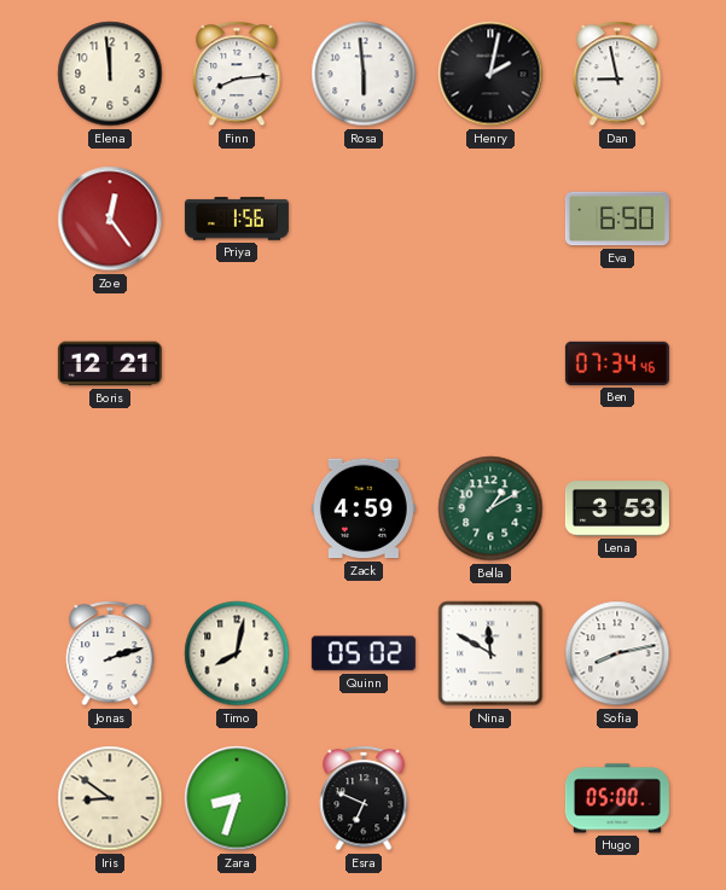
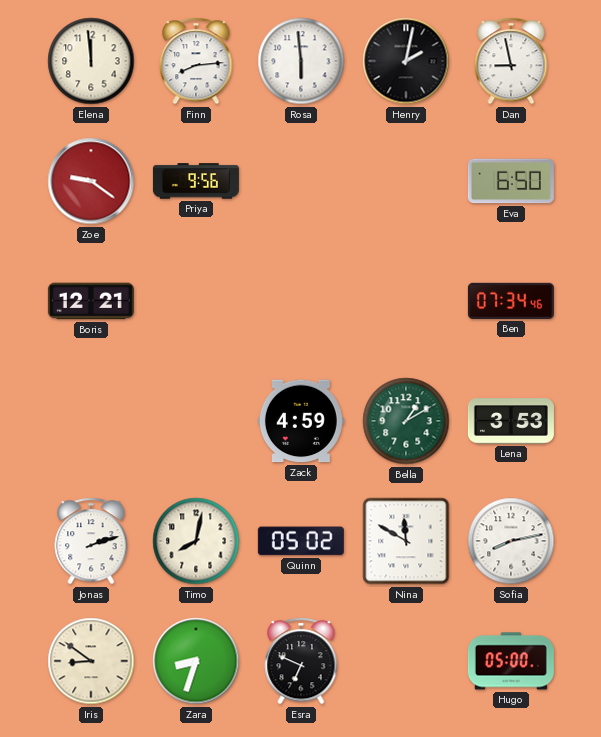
Zoe: 12:24 -> 9:21
Priya: 1:56 -> 9:56
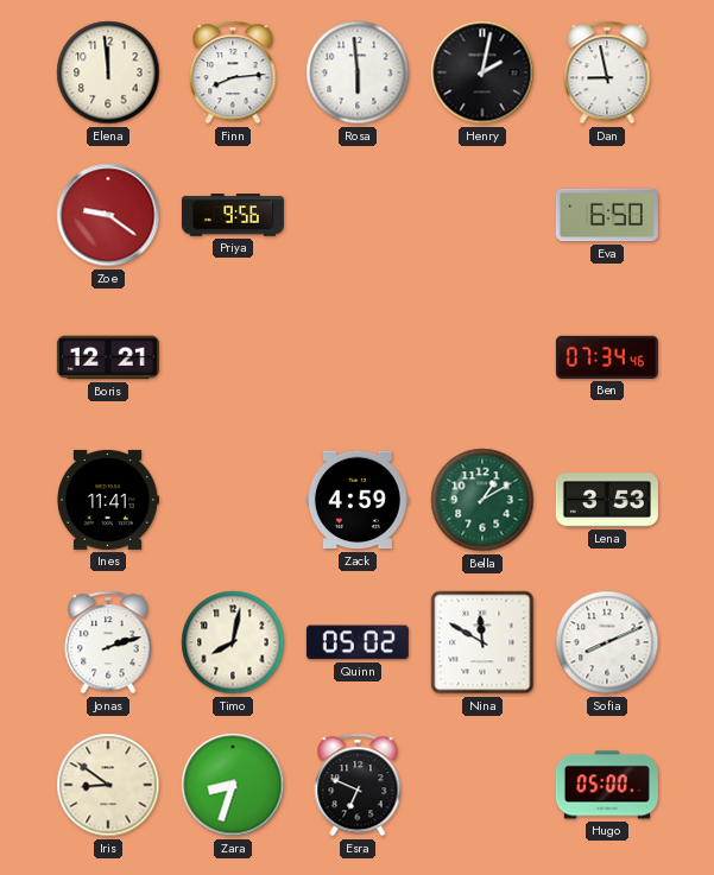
Ines: none -> 11:41
Sofia: 8:13 -> 8:11
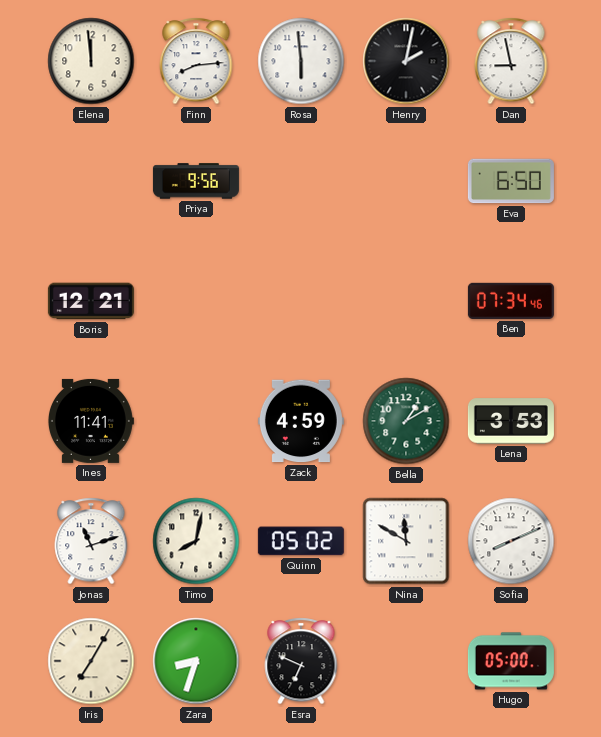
Zoe: 9:21 -> none
Jonas: 2:12 -> 11:12
Iris: 8:51 -> 7:05
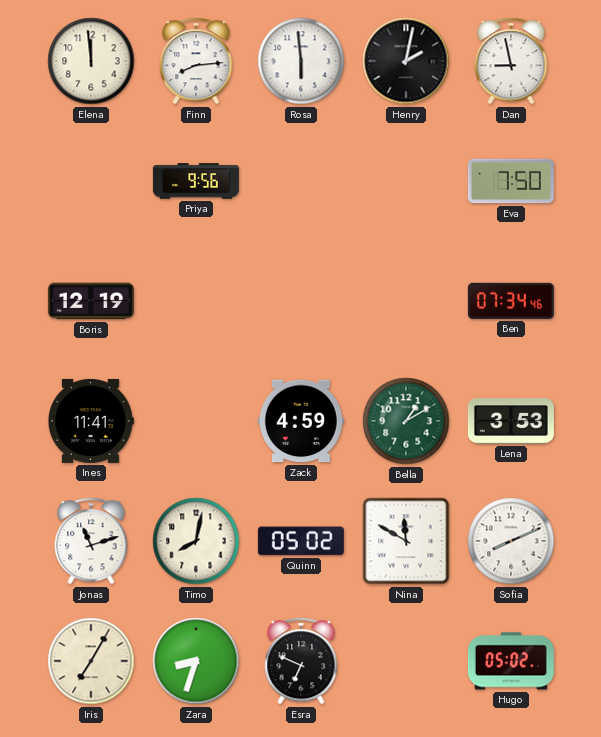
Eva: 6:50 -> 7:50
Boris: 12:21 -> 12:19
Hugo: 05:00 -> 05:02
